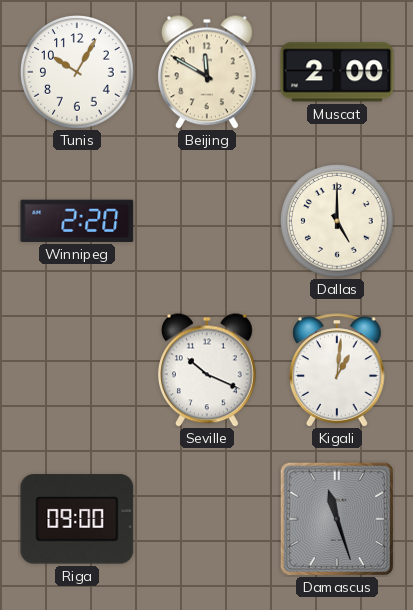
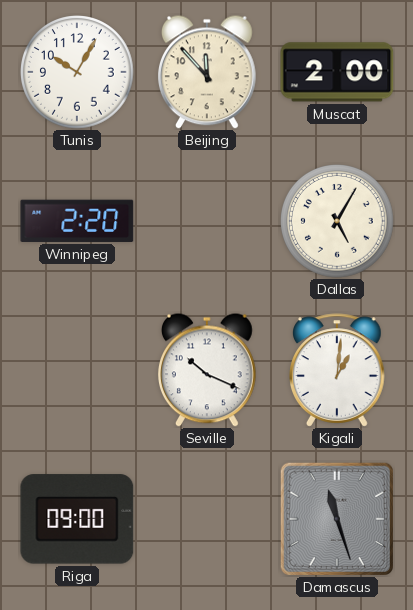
Beijing: 11:50 -> 11:53
Dallas: 5:00 -> 5:05
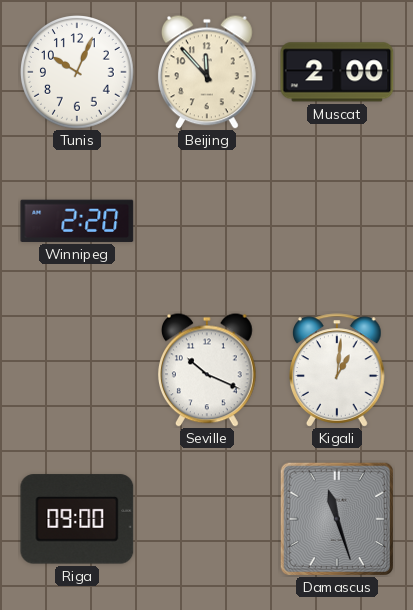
Tunis: 10:05 -> 10:04
Dallas: 5:05 -> none
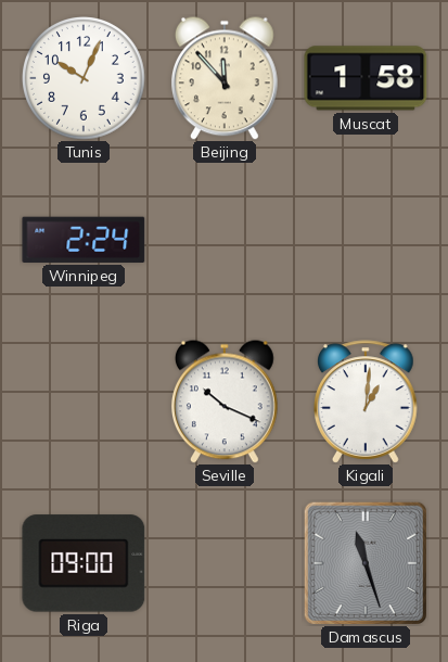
Muscat: 2:00 -> 1:58
Winnipeg: 2:20 -> 2:24
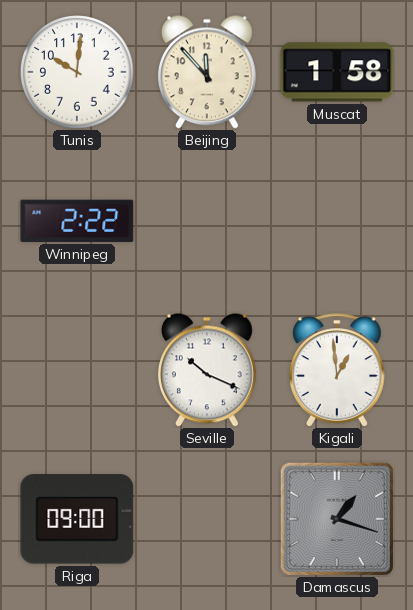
Tunis: 10:04 -> 10:01
Winnipeg: 2:24 -> 2:22
Kigali: 1:01 -> 12:59
Damascus: 11:27 -> 1:18
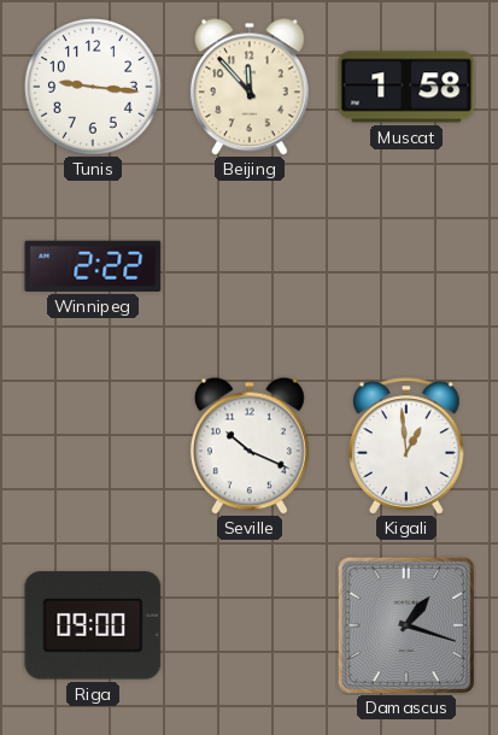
Tunis: 10:01 -> 9:16
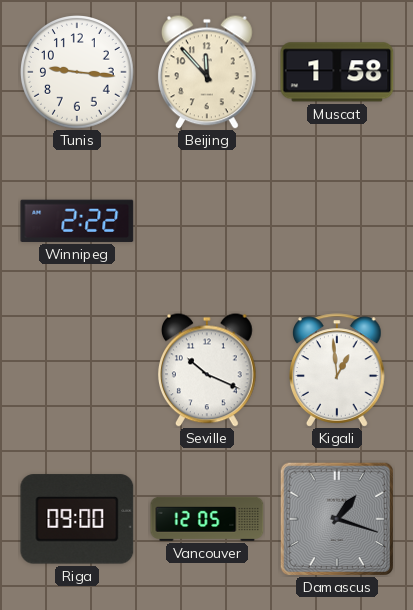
Vancouver: none -> 12:05
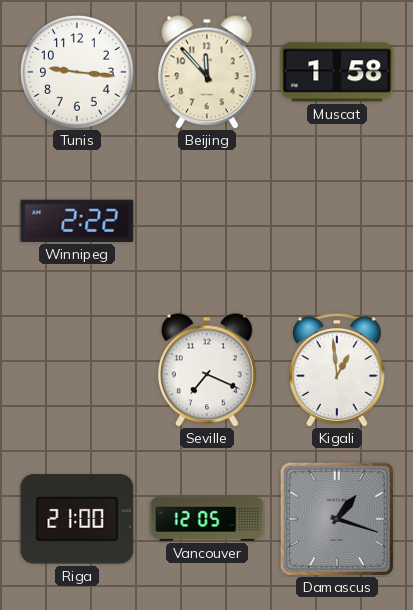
Seville: 10:19 -> 7:19
Riga: 09:00 -> 21:00
